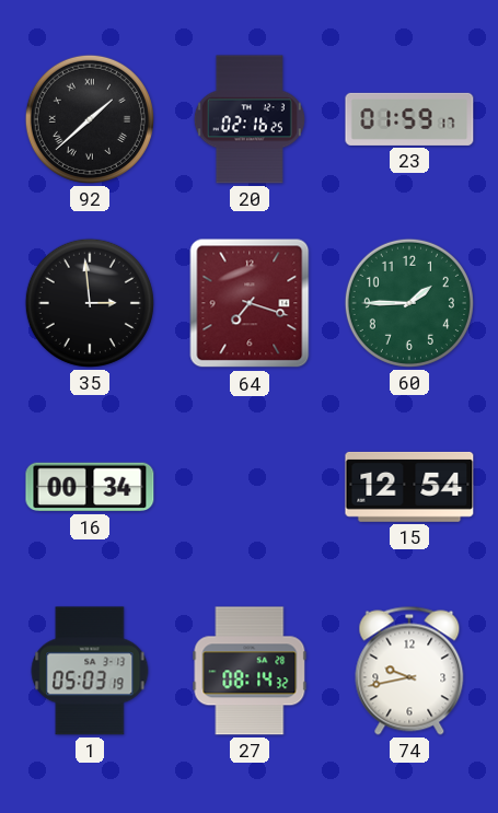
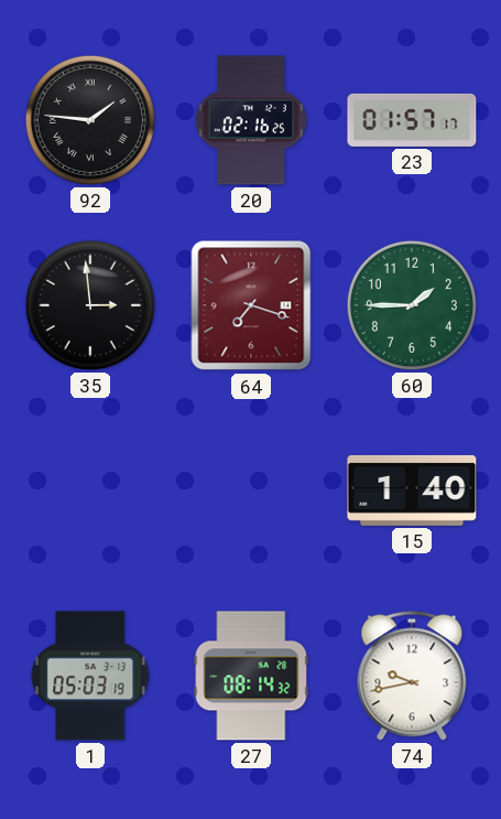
92: 1:38 -> 1:46
23: 01:59 -> 01:57
16: 00:34 -> none
15: 12:54 -> 1:40
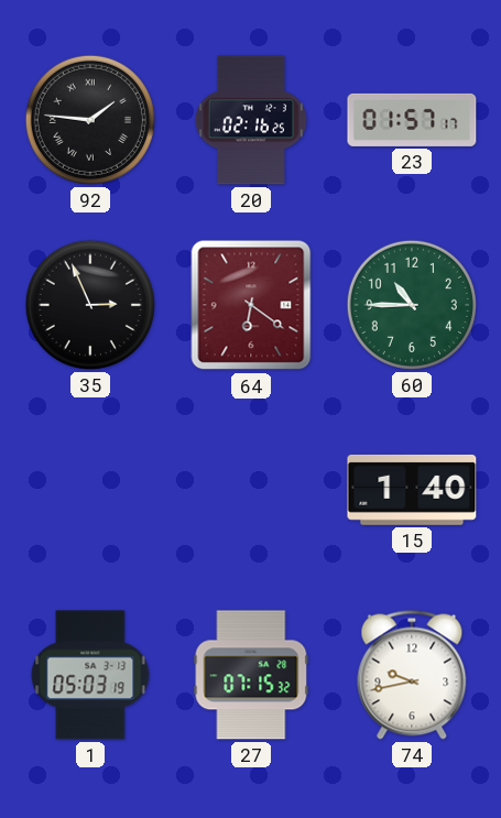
35: 2:59 -> 2:56
64: 7:18 -> 6:21
60: 1:45 -> 10:45
27: 08:14 -> 07:15
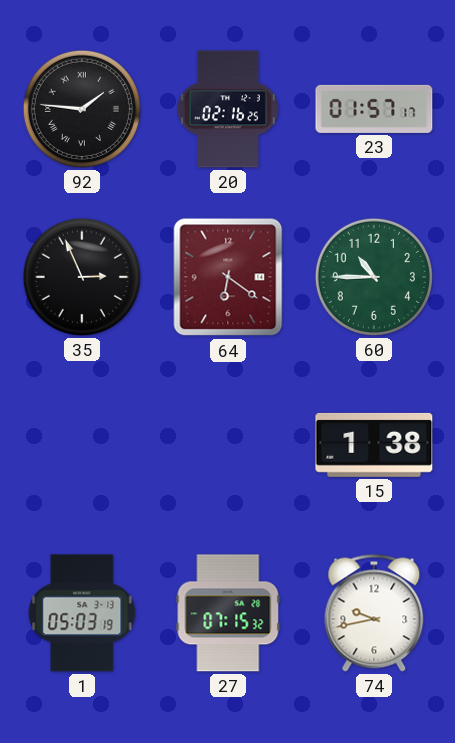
15: 1:40 -> 1:38
